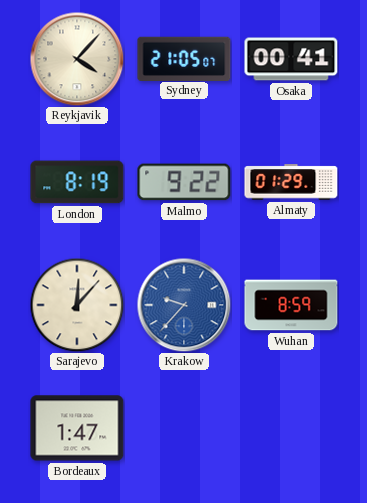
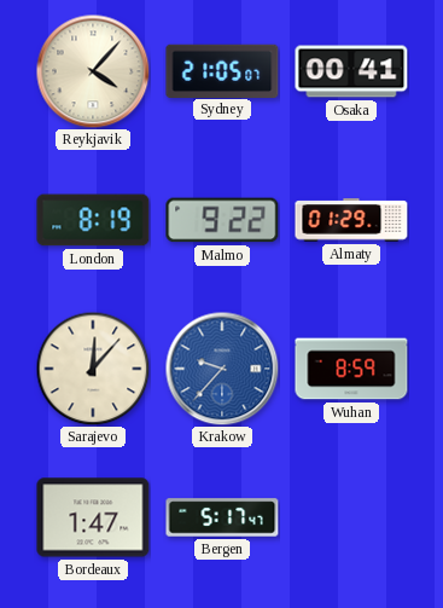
Bergen: none -> 5:17
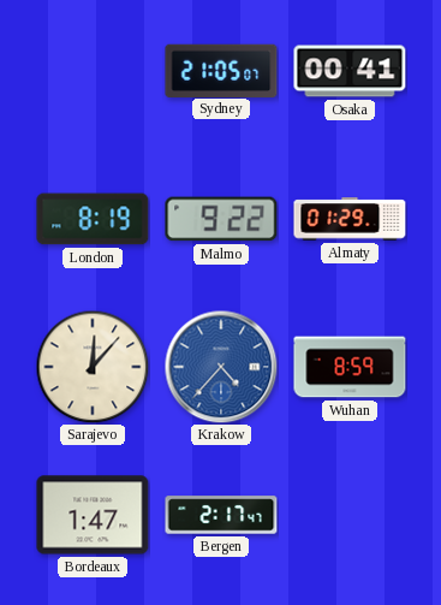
Reykjavik: 4:07 -> none
Krakow: 9:37 -> 4:37
Bergen: 5:17 -> 2:17
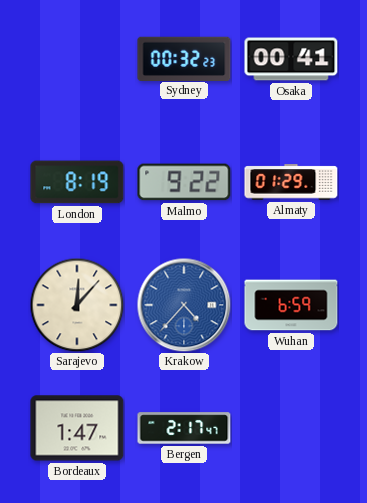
Sydney: 21:05 -> 00:32
Wuhan: 8:59 -> 6:59
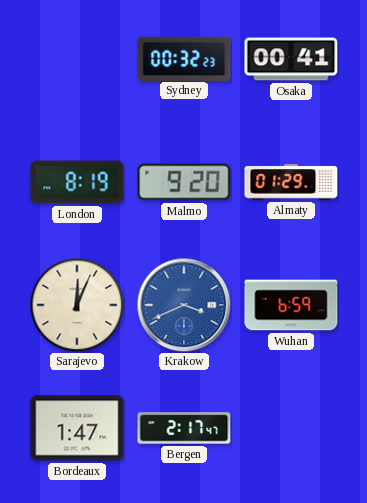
Malmo: 9:22 -> 9:20
Sarajevo: 12:07 -> 12:04
Krakow: 4:37 -> 3:41
